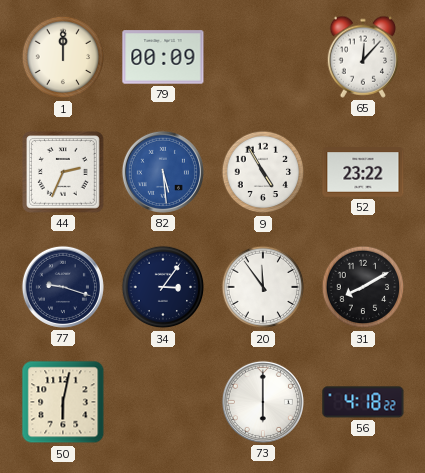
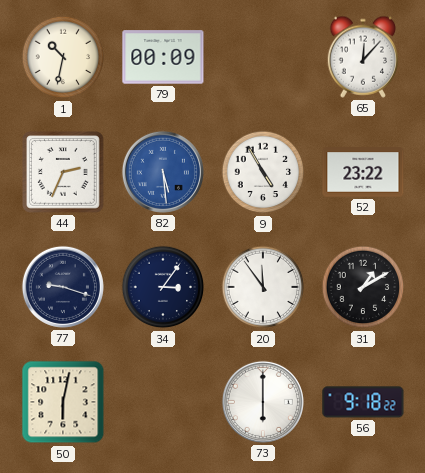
1: 12:00 -> 10:32
31: 8:10 -> 1:10
56: 4:18 -> 9:18
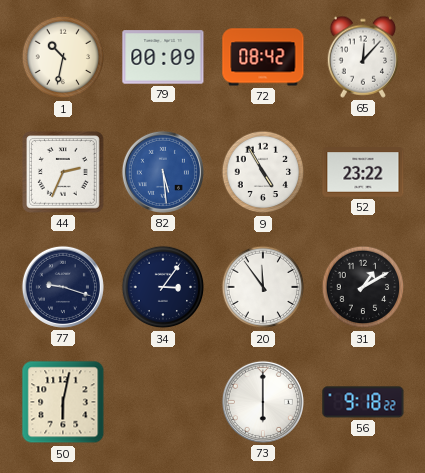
72: none -> 08:42
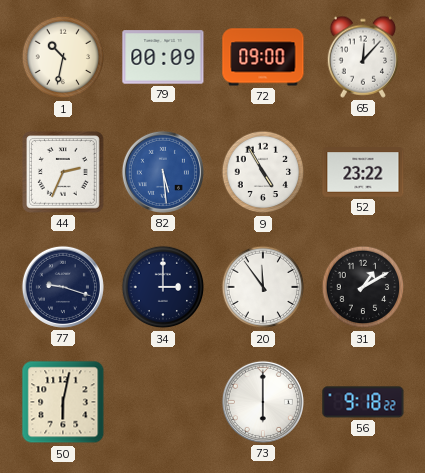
72: 08:42 -> 09:00
34: 3:06 -> 3:00
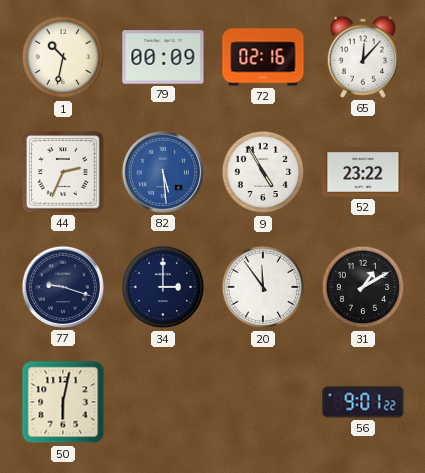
72: 09:00 -> 02:16
73: 6:00 -> none
56: 9:18 -> 9:01
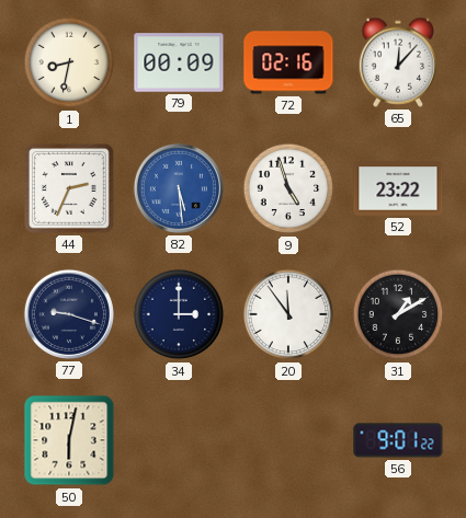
1: 10:32 -> 8:32
9: 4:55 -> 4:57
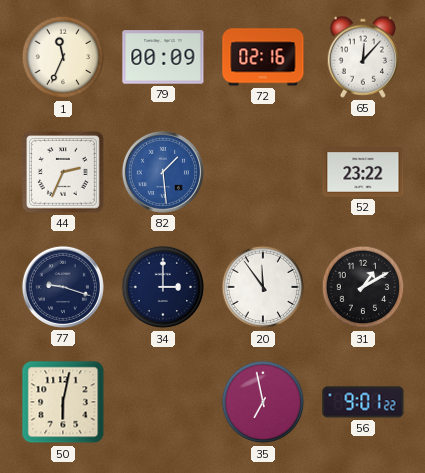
1: 8:32 -> 11:34
82: 5:29 -> 1:29
9: 4:57 -> none
35: none -> 6:58
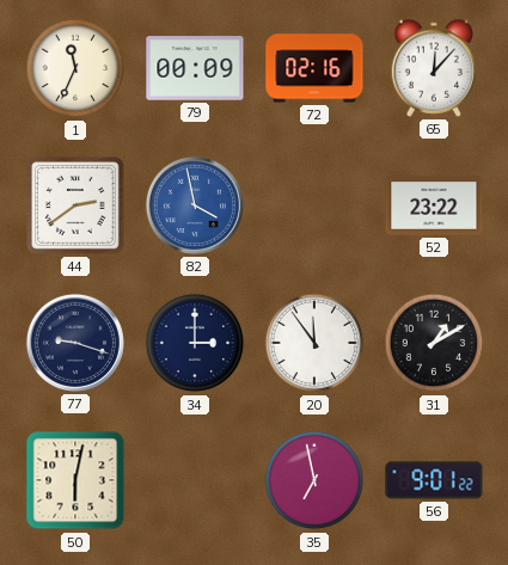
44: 2:34 -> 2:39
82: 1:29 -> 3:58
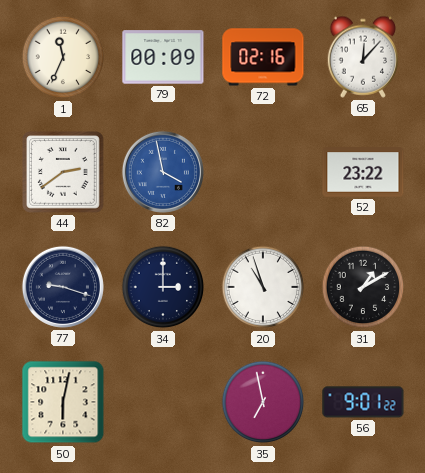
20: 11:54 -> 10:57
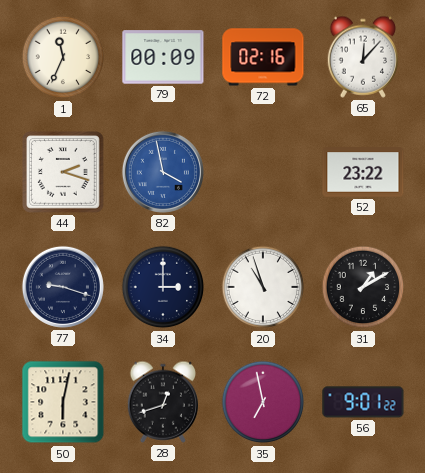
44: 2:39 -> 2:18
28: none -> 12:42
